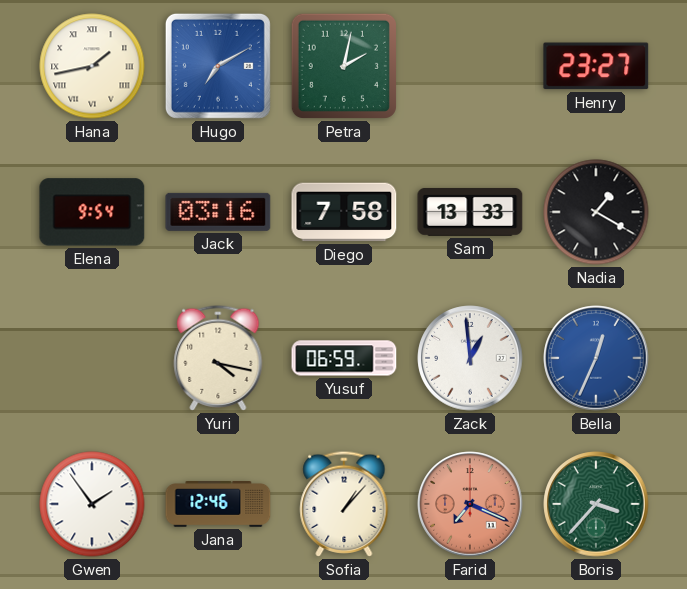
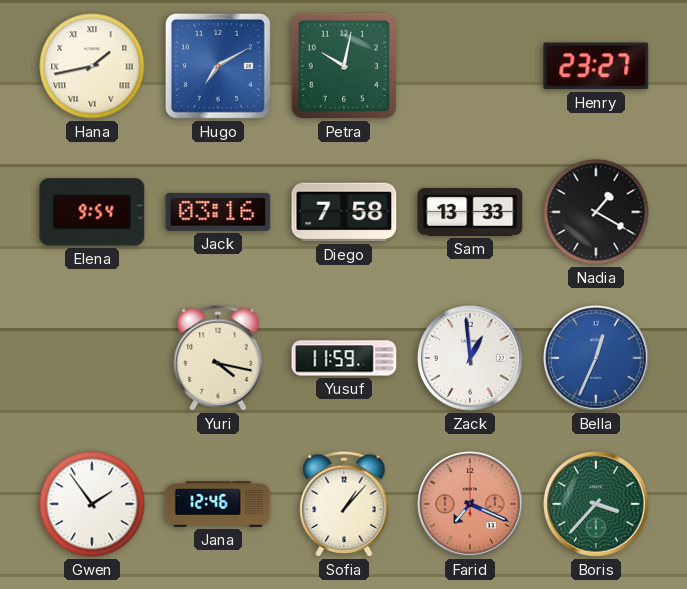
Petra: 2:02 -> 10:02
Yusuf: 06:59 -> 11:59
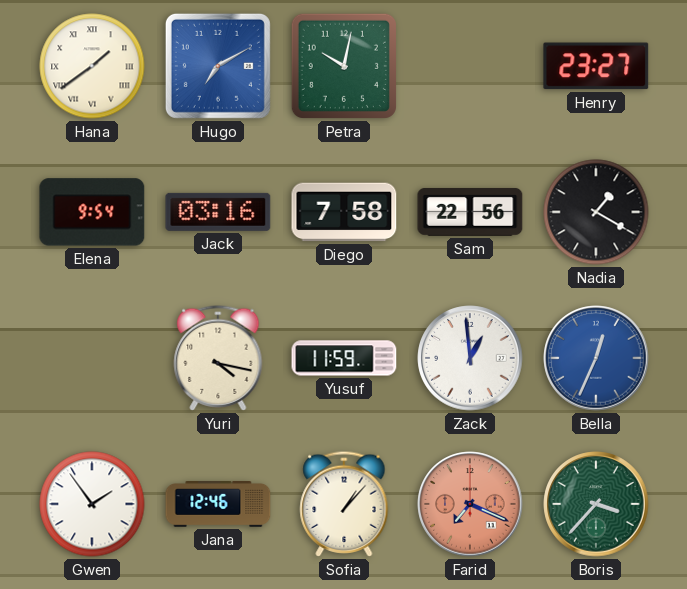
Hana: 1:43 -> 1:39
Sam: 13:33 -> 22:56
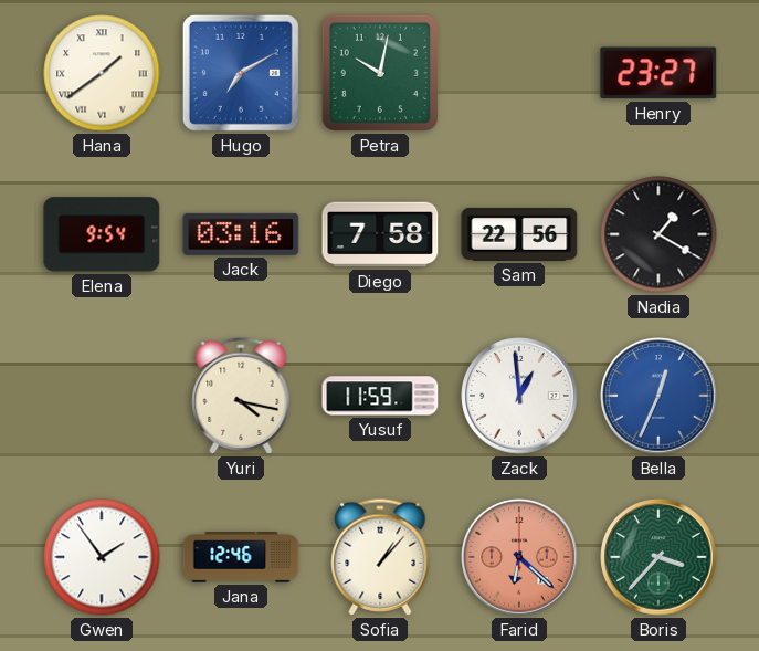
Farid: 7:19 -> 6:22
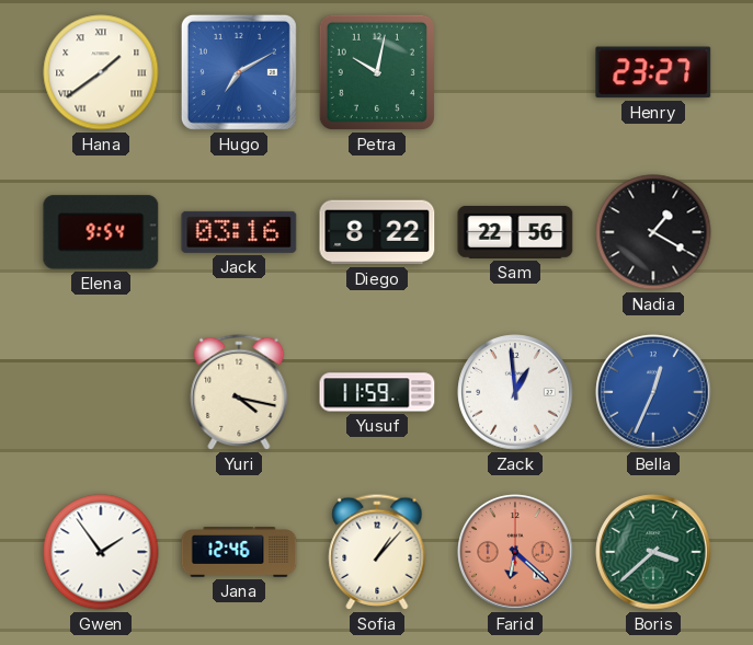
Diego: 7:58 -> 8:22
Boris: 3:37 -> 3:38
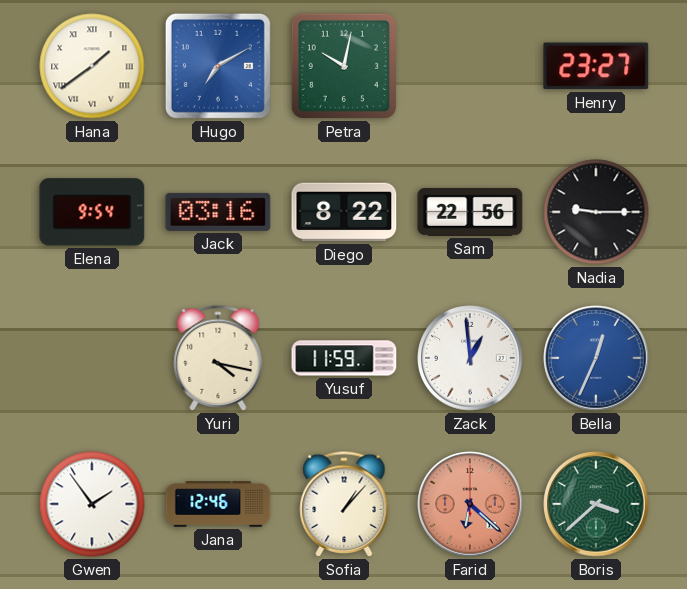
Nadia: 1:20 -> 9:15
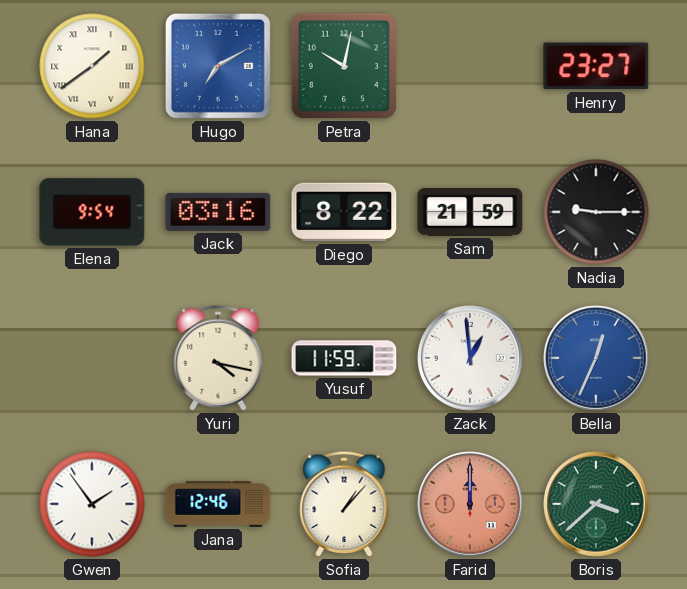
Sam: 22:56 -> 21:59
Farid: 6:22 -> 12:00
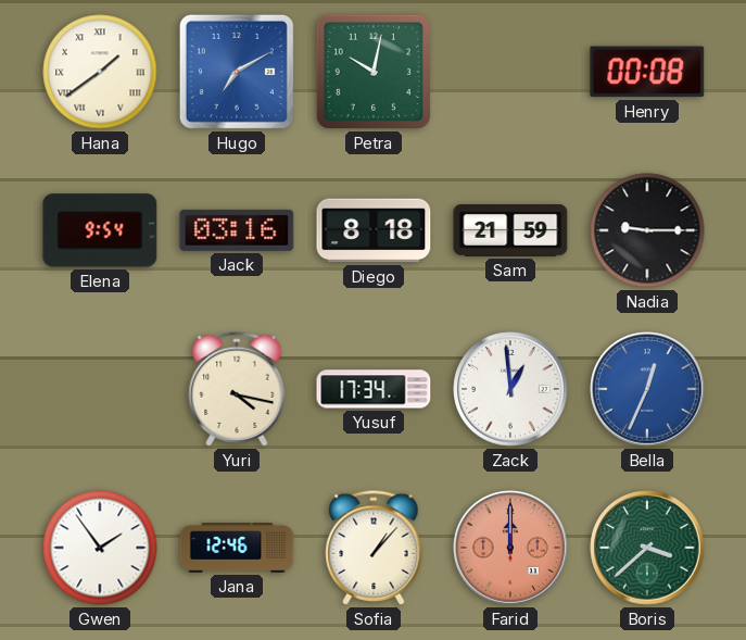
Henry: 23:27 -> 00:08
Diego: 8:22 -> 8:18
Yusuf: 11:59 -> 17:34
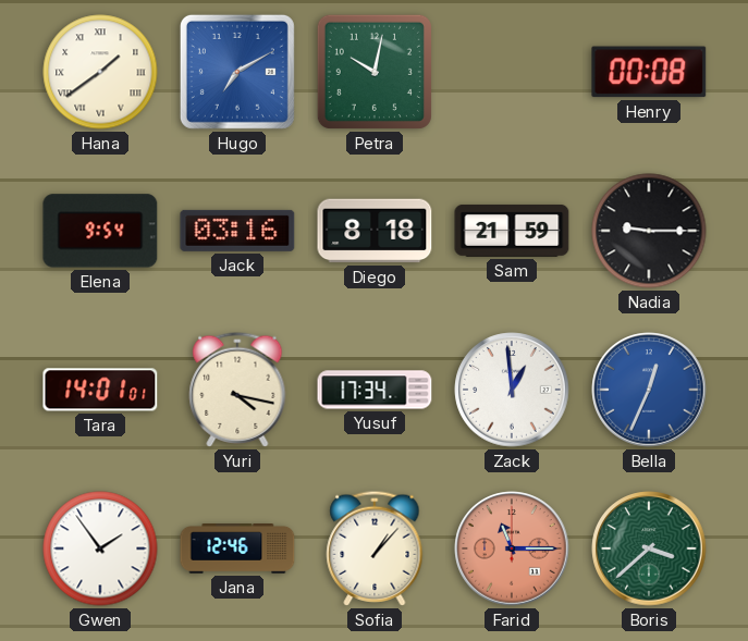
Tara: none -> 14:01
Farid: 12:00 -> 11:15
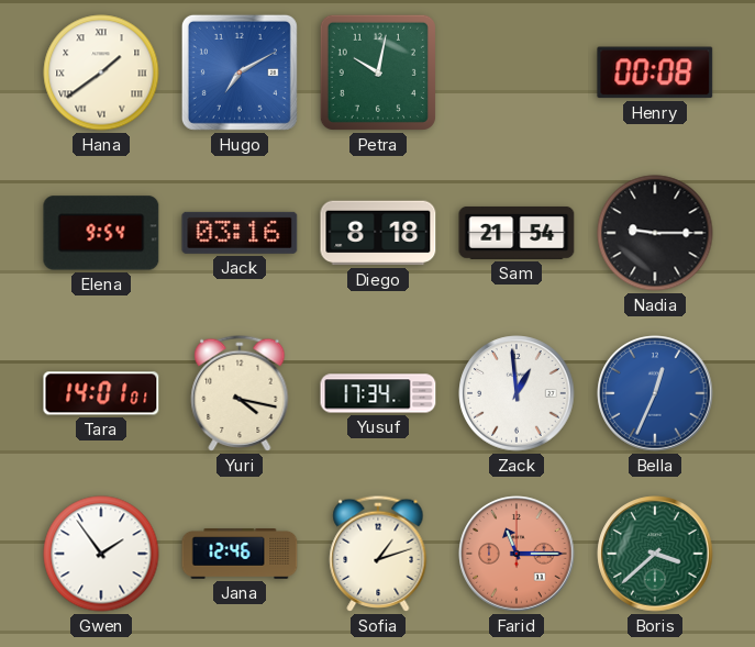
Sam: 21:59 -> 21:54
Sofia: 1:07 -> 1:12
